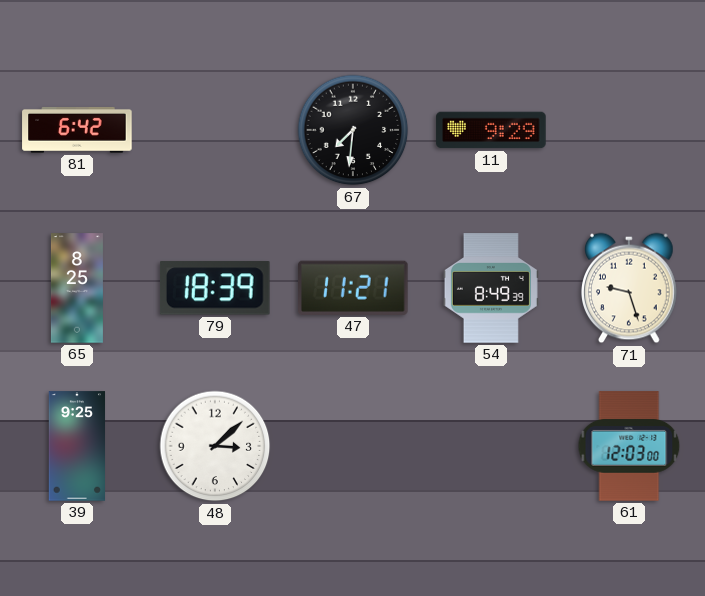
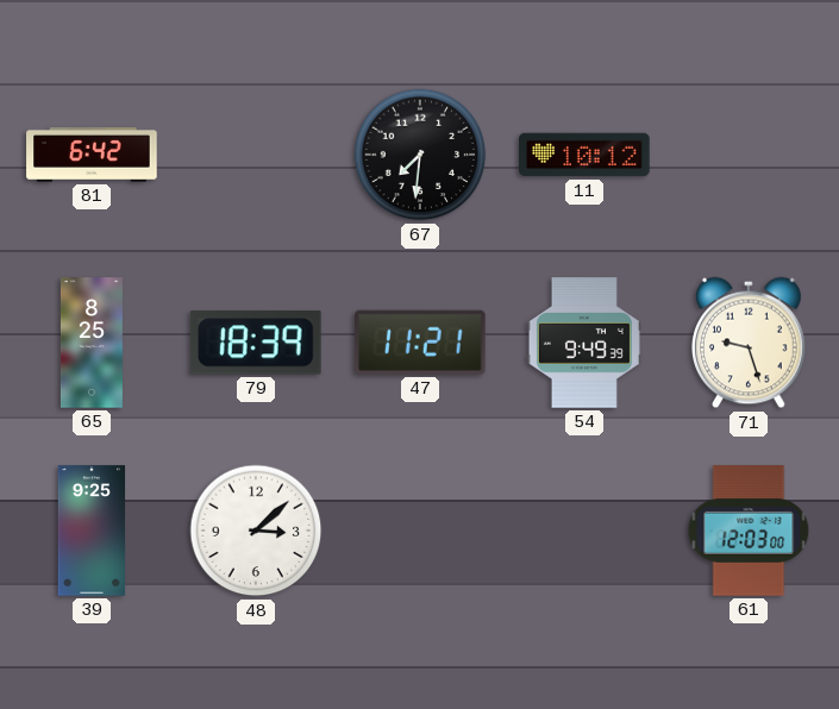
11: 9:29 -> 10:12
54: 8:49 -> 9:49
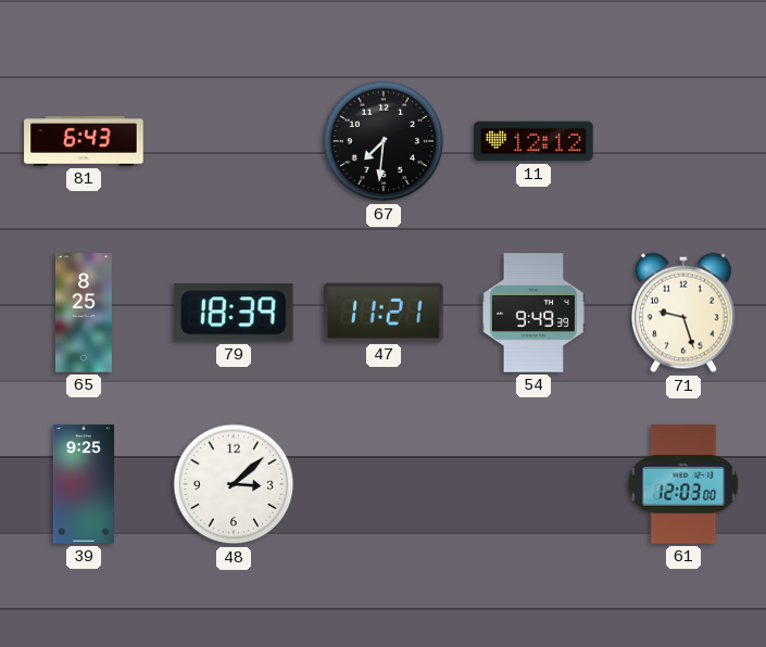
81: 6:42 -> 6:43
11: 10:12 -> 12:12
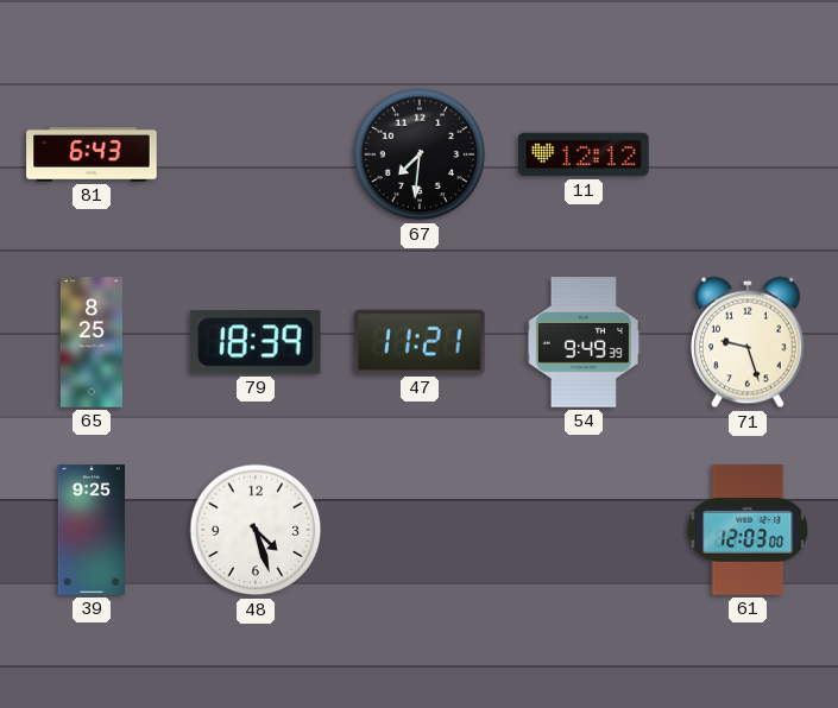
48: 3:08 -> 4:27
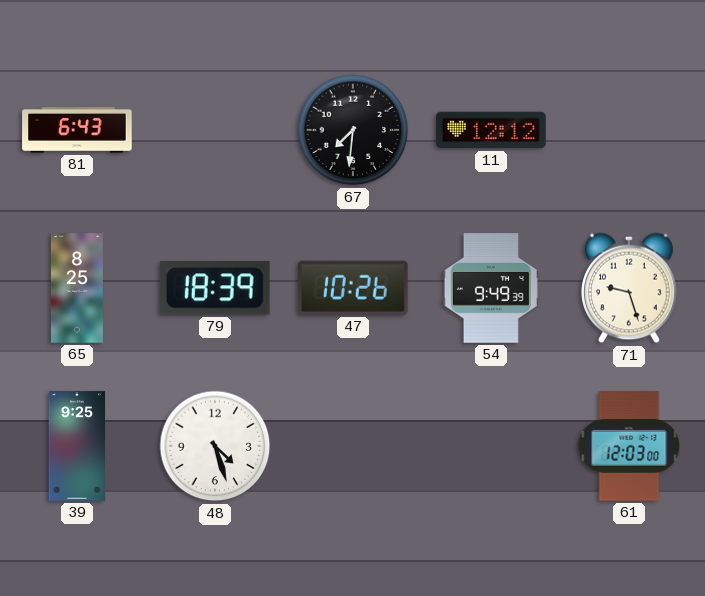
47: 11:21 -> 10:26
